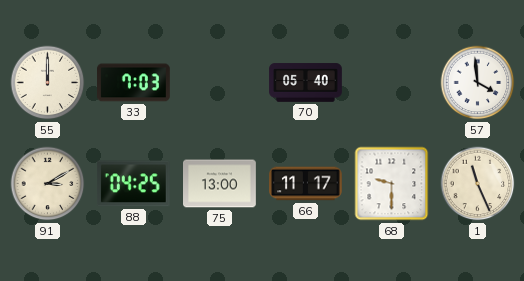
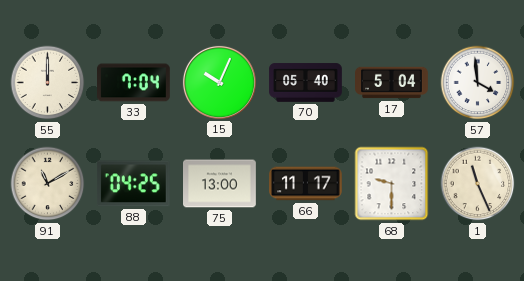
33: 7:03 -> 7:04
15: none -> 10:04
17: none -> 5:04
91: 3:10 -> 11:10
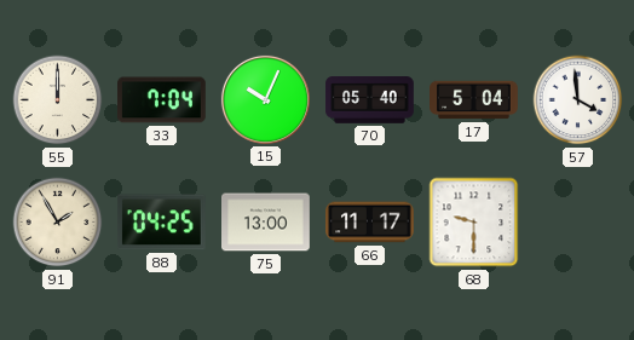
91: 11:10 -> 1:55
1: 11:26 -> none
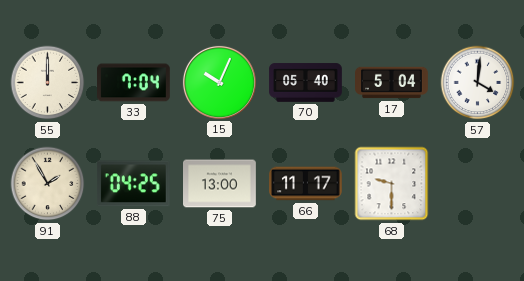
57: 3:59 -> 4:01
